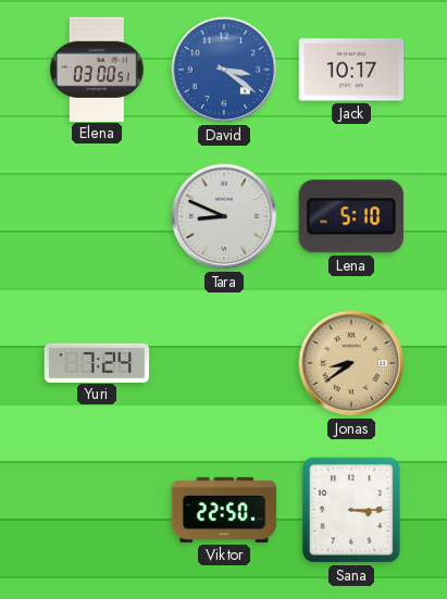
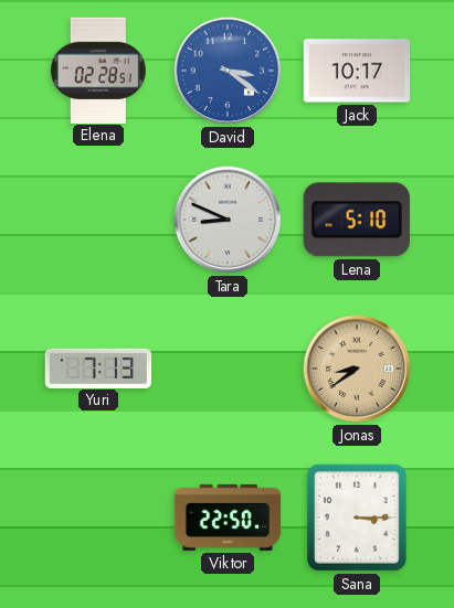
Elena: 03:00 -> 02:28
Yuri: 7:24 -> 7:13
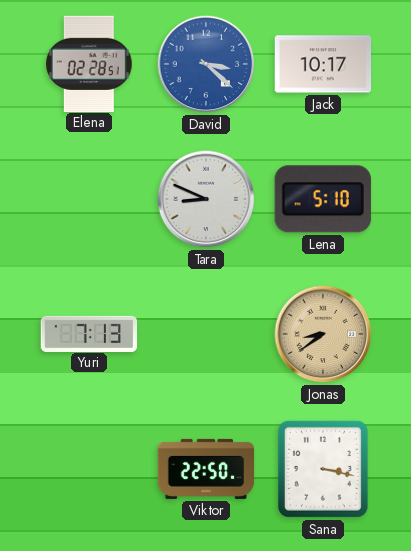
David: 3:21 -> 3:22
Sana: 3:15 -> 3:17
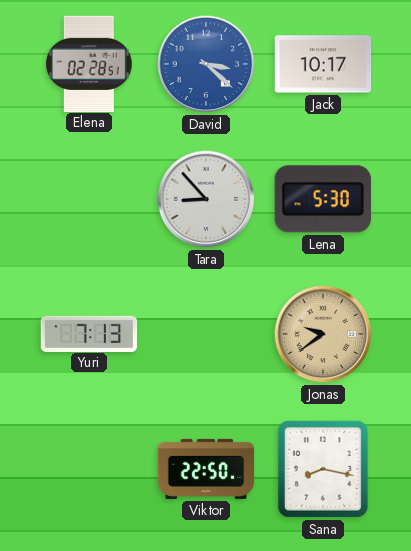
Tara: 8:49 -> 8:53
Lena: 5:10 -> 5:30
Jonas: 8:39 -> 9:39
Sana: 3:17 -> 8:17
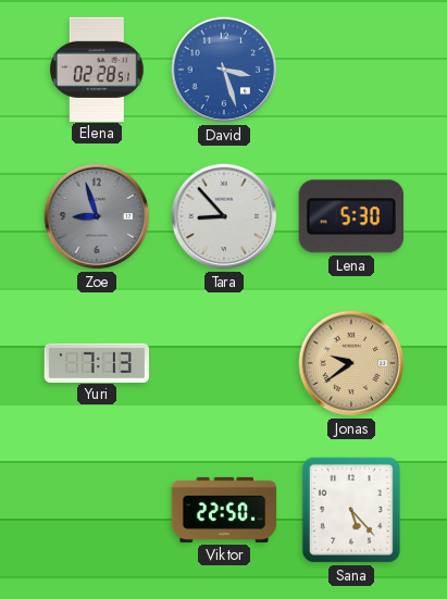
David: 3:22 -> 3:27
Jack: 10:17 -> none
Zoe: none -> 8:57
Sana: 8:17 -> 5:23
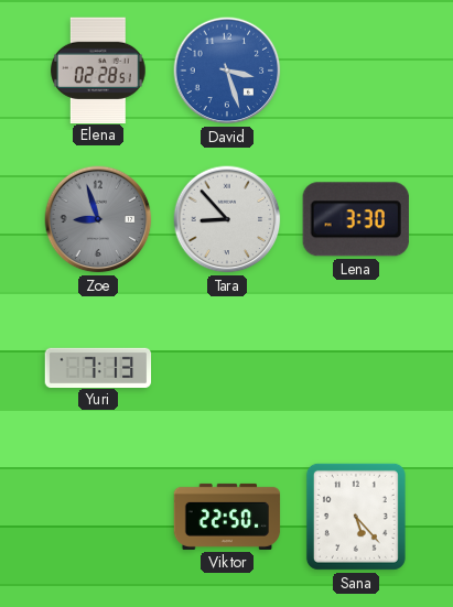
Lena: 5:30 -> 3:30
Jonas: 9:39 -> none
